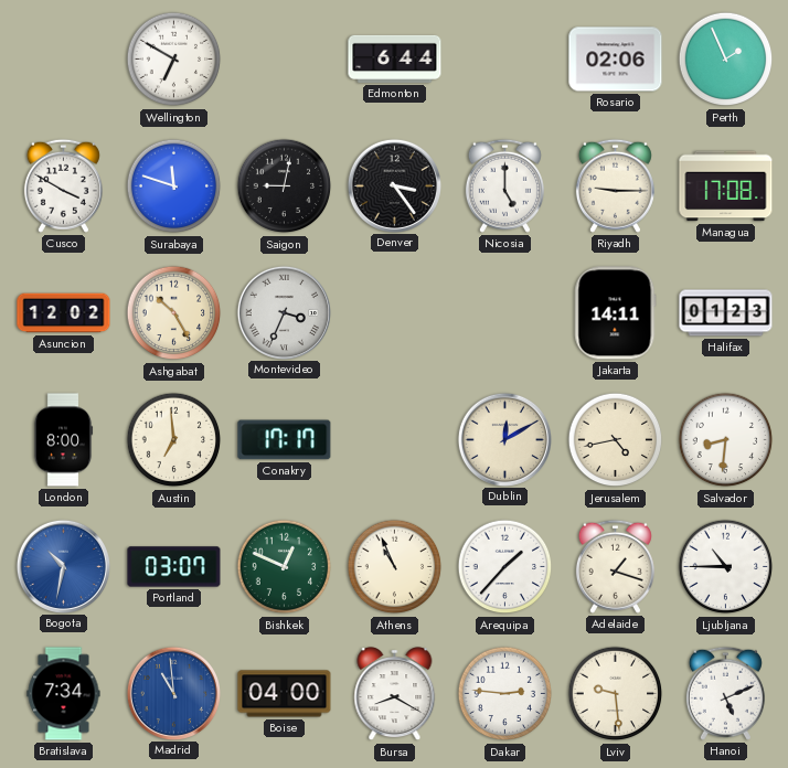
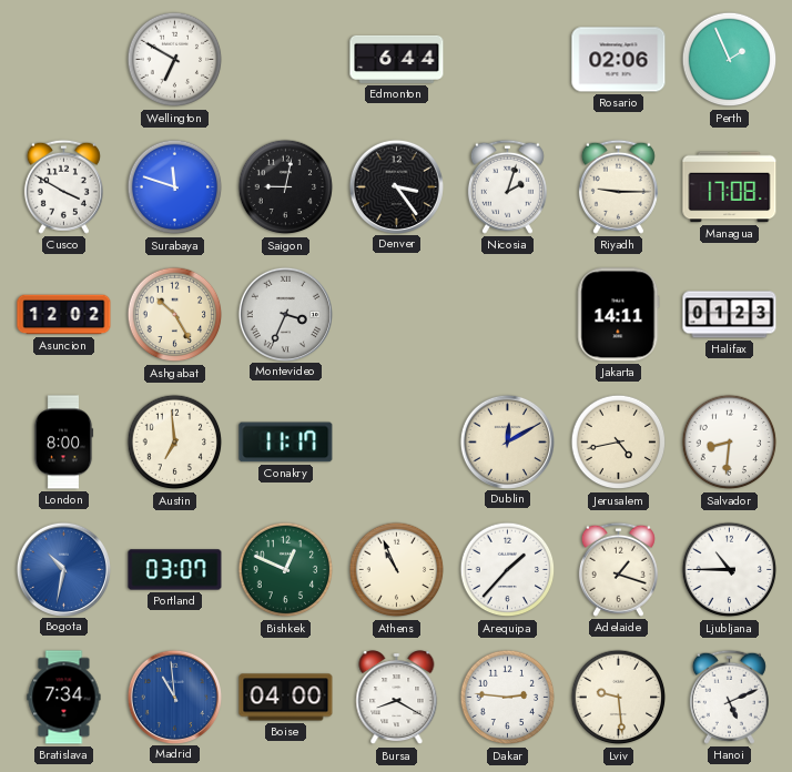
Nicosia: 5:00 -> 2:03
Conakry: 17:17 -> 11:17
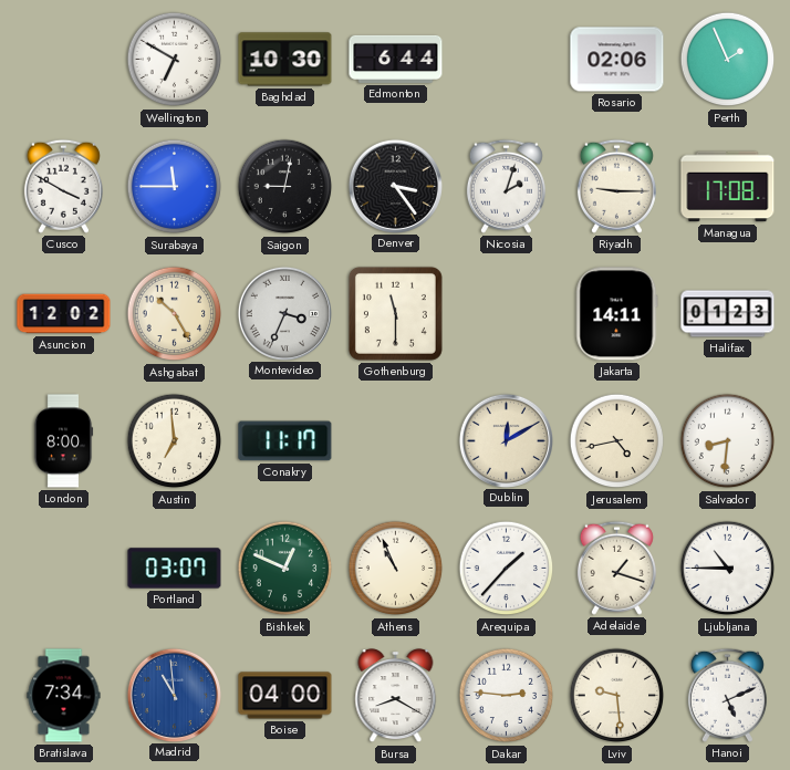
Baghdad: none -> 10:30
Surabaya: 11:48 -> 11:45
Gothenburg: none -> 11:30
Bogota: 10:32 -> none
